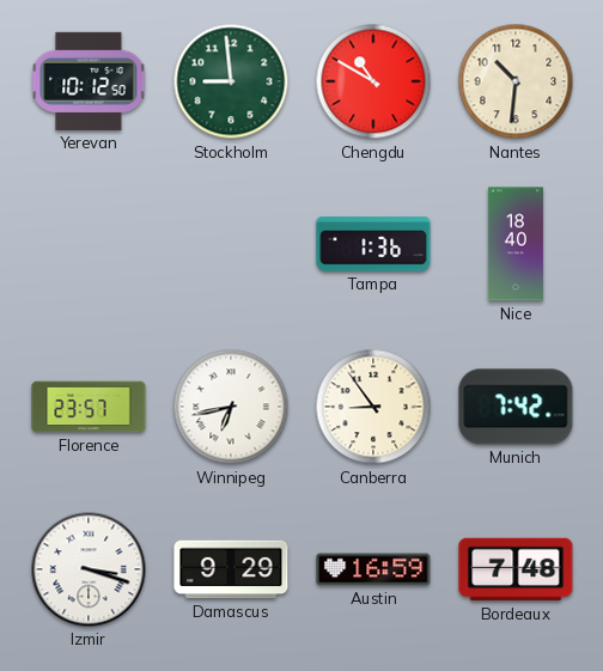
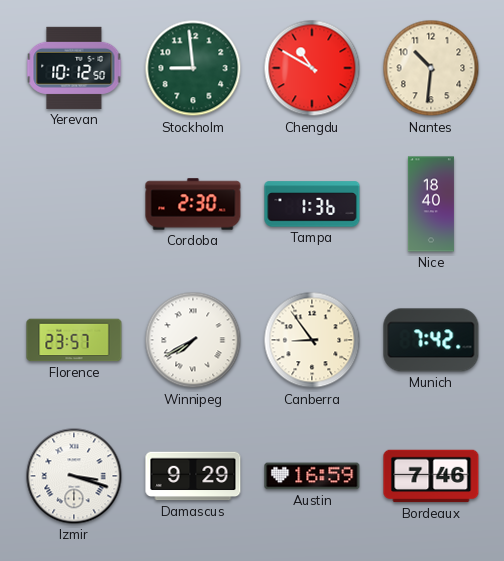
Cordoba: none -> 2:30
Winnipeg: 6:43 -> 7:40
Bordeaux: 7:48 -> 7:46
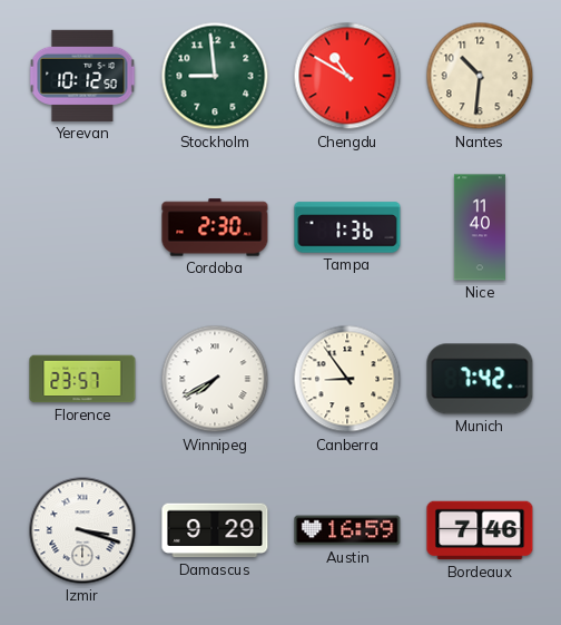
Nice: 18:40 -> 11:40
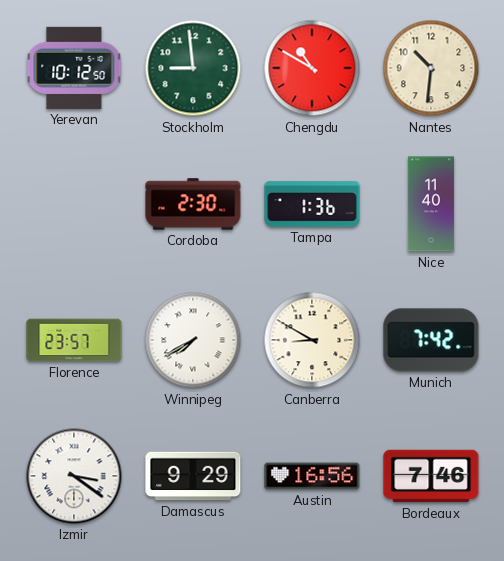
Canberra: 8:54 -> 8:50
Izmir: 3:18 -> 3:21
Austin: 16:59 -> 16:56
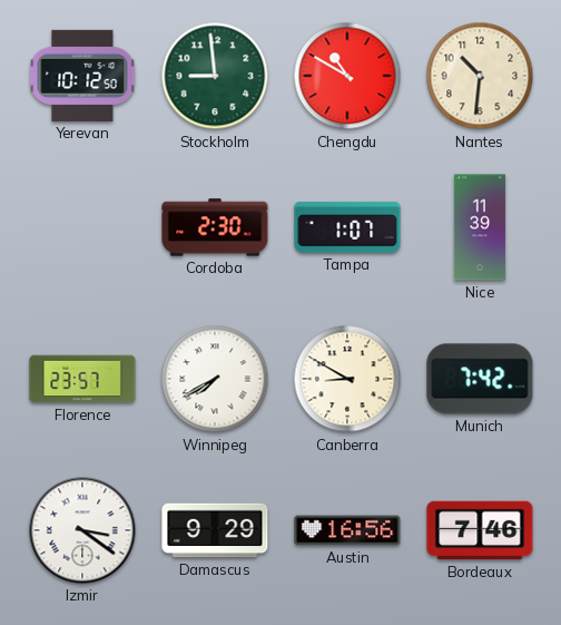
Tampa: 1:36 -> 1:07
Nice: 11:40 -> 11:39
